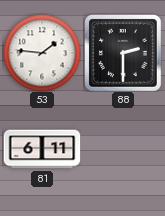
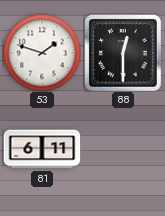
53: 1:46 -> 1:48
88: 2:30 -> 12:30
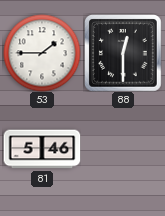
53: 1:48 -> 1:45
81: 6:11 -> 5:46
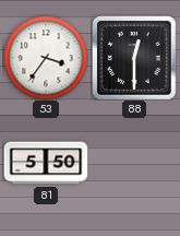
53: 1:45 -> 3:36
81: 5:46 -> 5:50
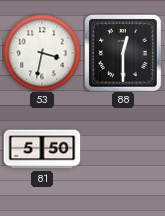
53: 3:36 -> 3:32
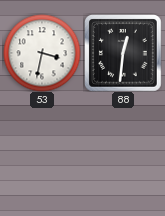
88: 12:30 -> 12:31
81: 5:50 -> none
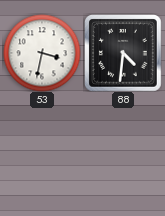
88: 12:31 -> 4:31
